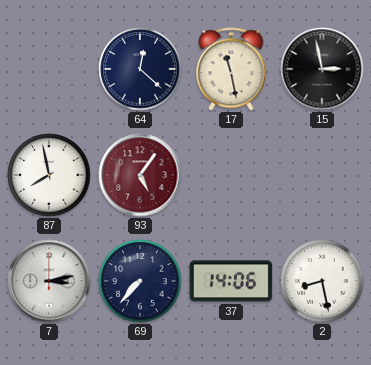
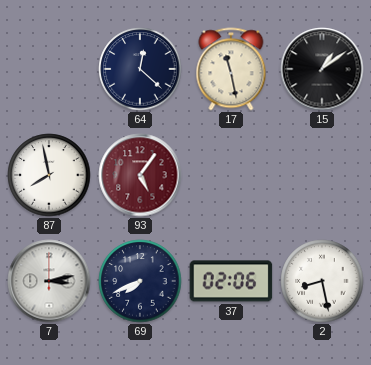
15: 2:58 -> 1:09
69: 7:37 -> 7:41
37: 14:06 -> 02:06
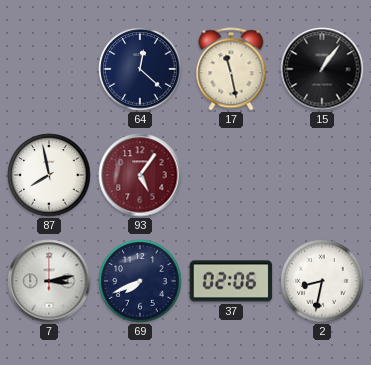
15: 1:09 -> 1:06
2: 8:28 -> 8:32
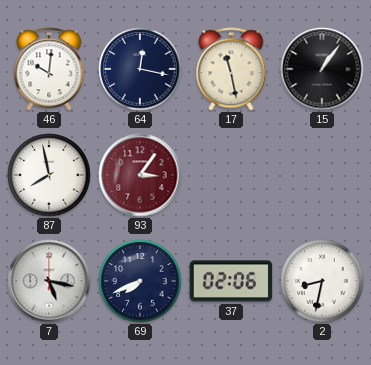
46: none -> 10:01
64: 12:22 -> 12:17
93: 5:06 -> 3:06
7: 3:13 -> 5:17
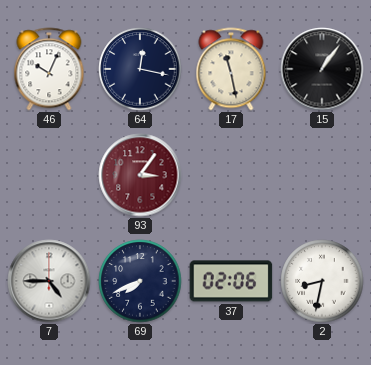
46: 10:01 -> 10:04
87: 7:58 -> none
7: 5:17 -> 4:45
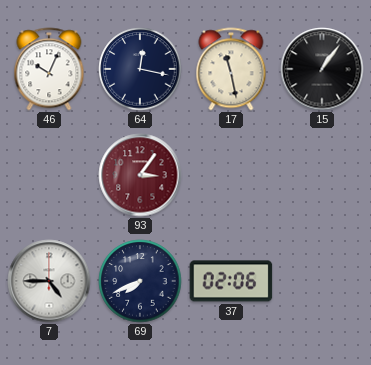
2: 8:32 -> none
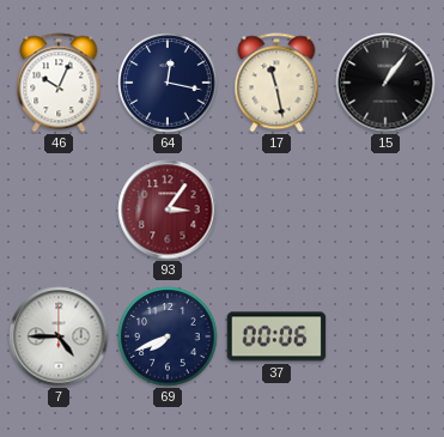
37: 02:06 -> 00:06
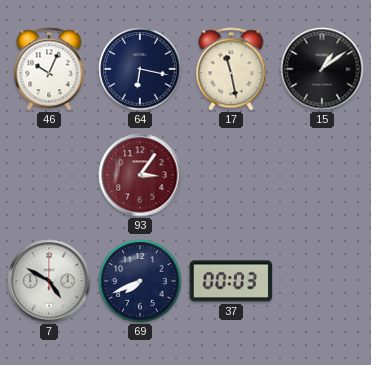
64: 12:17 -> 6:17
15: 1:06 -> 1:09
7: 4:45 -> 4:50
37: 00:06 -> 00:03
